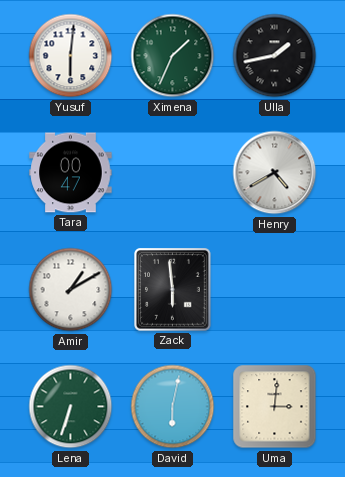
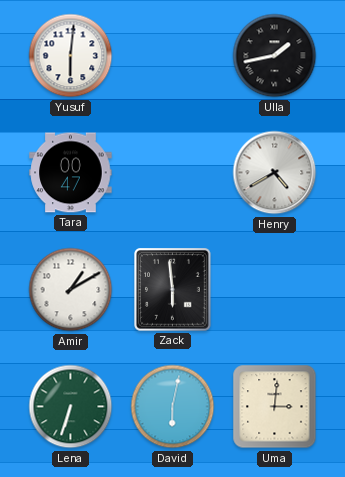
Ximena: 1:34 -> none
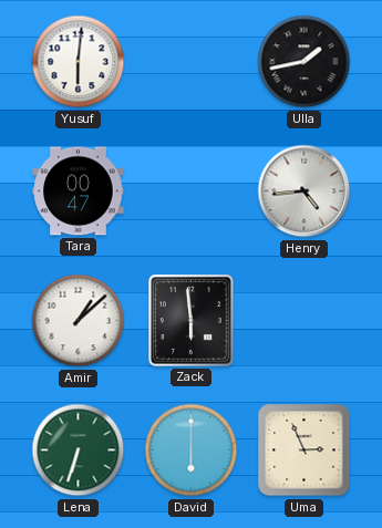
Henry: 4:40 -> 4:44
Amir: 1:10 -> 1:08
David: 6:02 -> 6:00
Uma: 3:01 -> 2:56
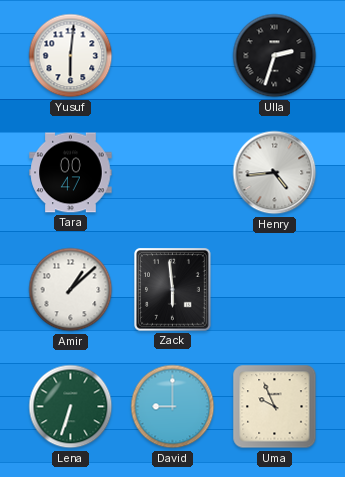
Ulla: 1:43 -> 2:33
David: 6:00 -> 9:00
Uma: 2:56 -> 9:56
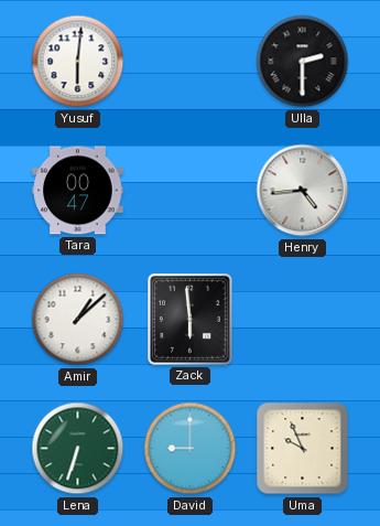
Ulla: 2:33 -> 2:30
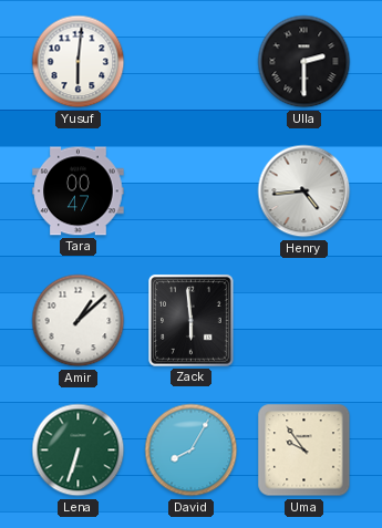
David: 9:00 -> 8:05
Uma: 9:56 -> 9:54
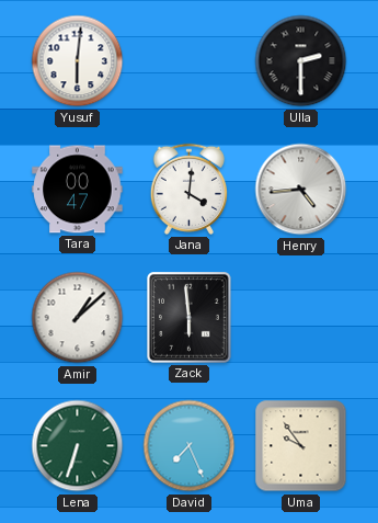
Jana: none -> 4:01
David: 8:05 -> 7:26
